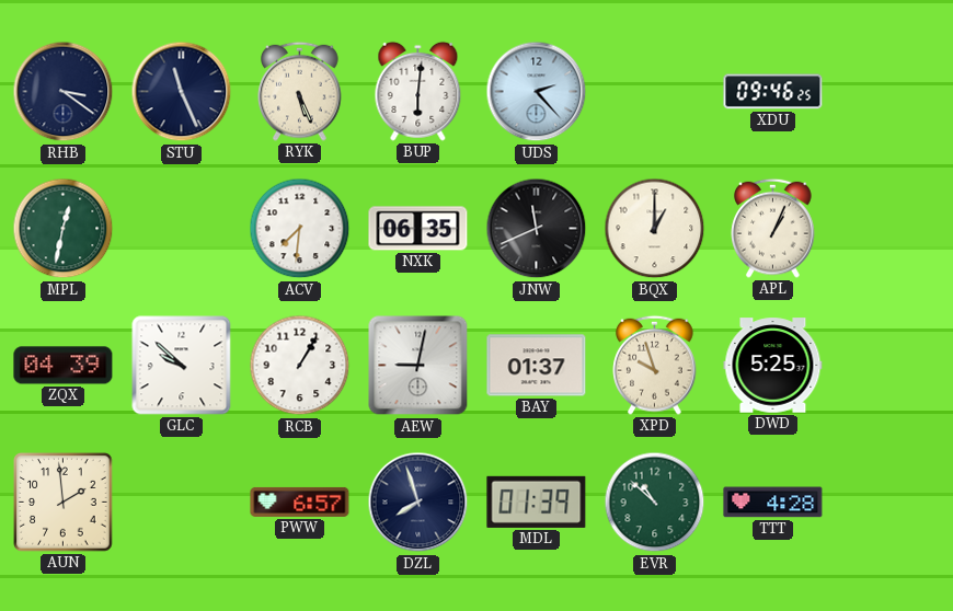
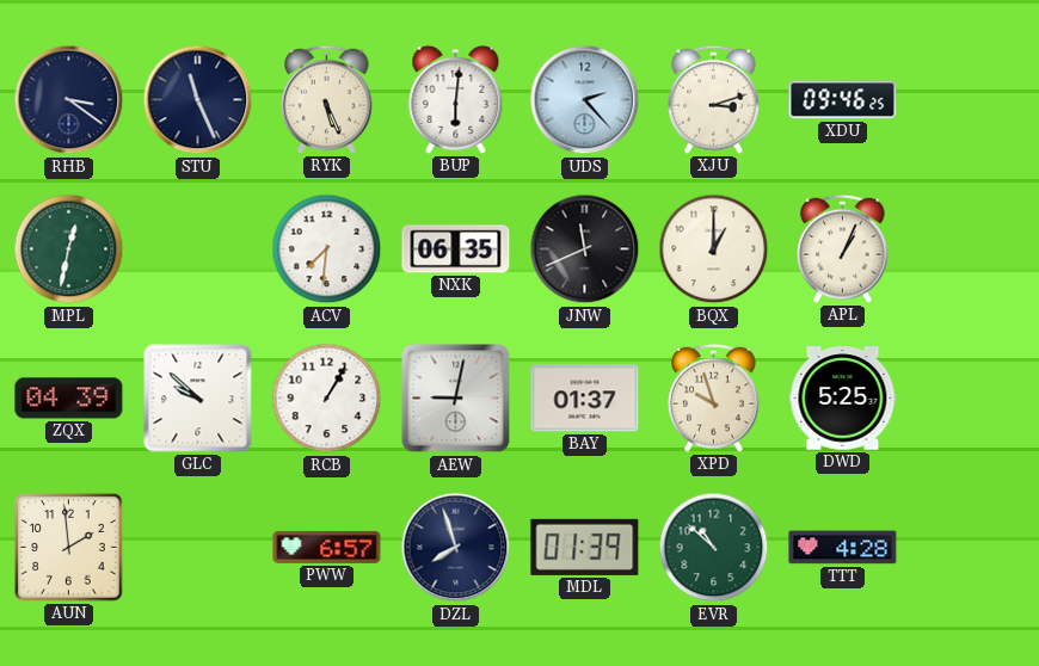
XJU: none -> 3:12
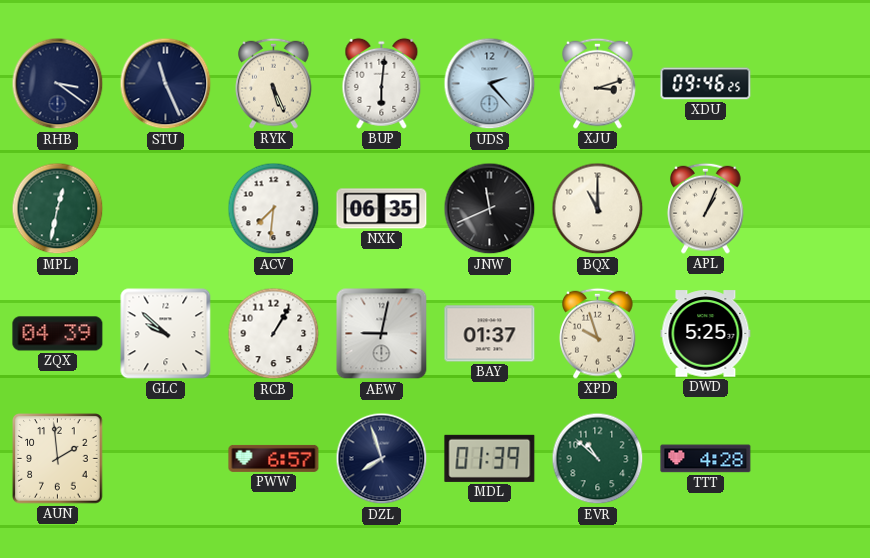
BQX: 1:00 -> 11:00
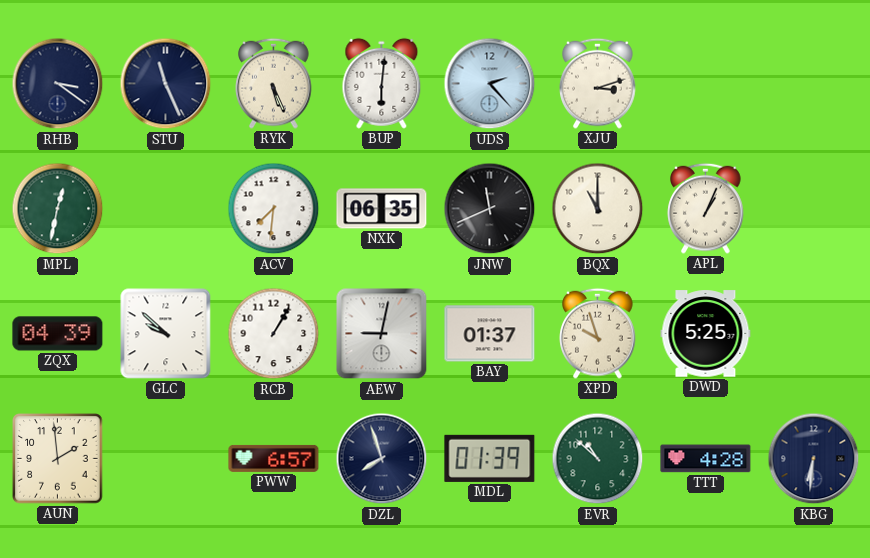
XDU: 09:46 -> none
KBG: none -> 6:31
